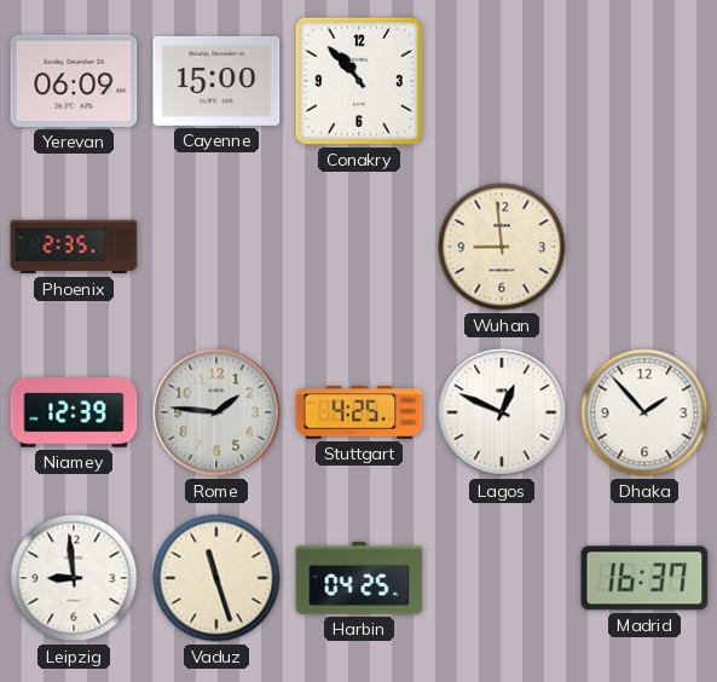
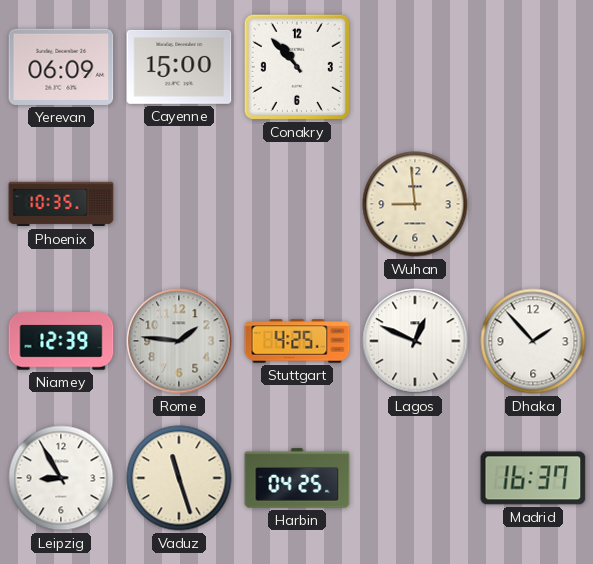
Phoenix: 2:35 -> 10:35
Leipzig: 8:59 -> 8:55
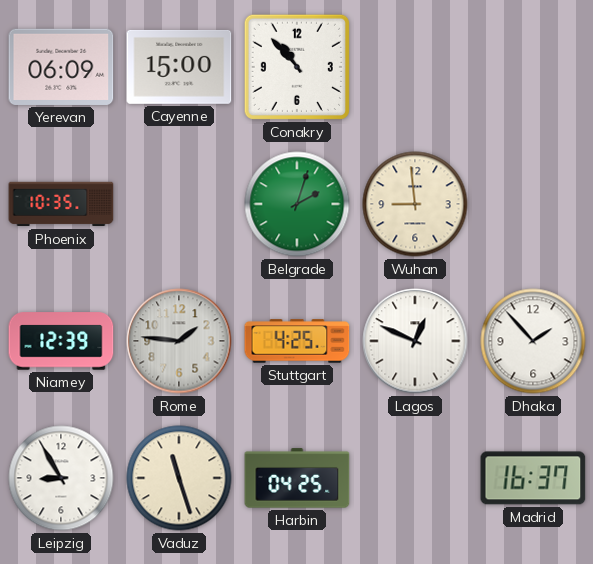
Belgrade: none -> 2:03
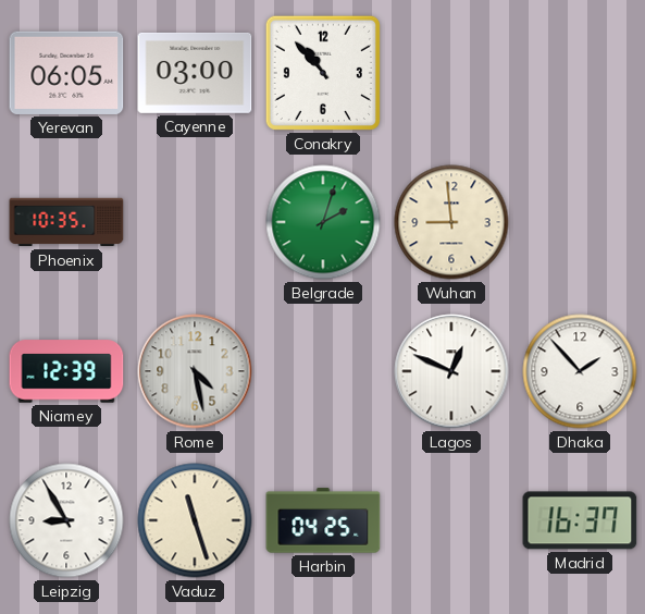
Yerevan: 06:09 -> 06:05
Cayenne: 15:00 -> 03:00
Rome: 1:46 -> 4:28
Stuttgart: 4:25 -> none
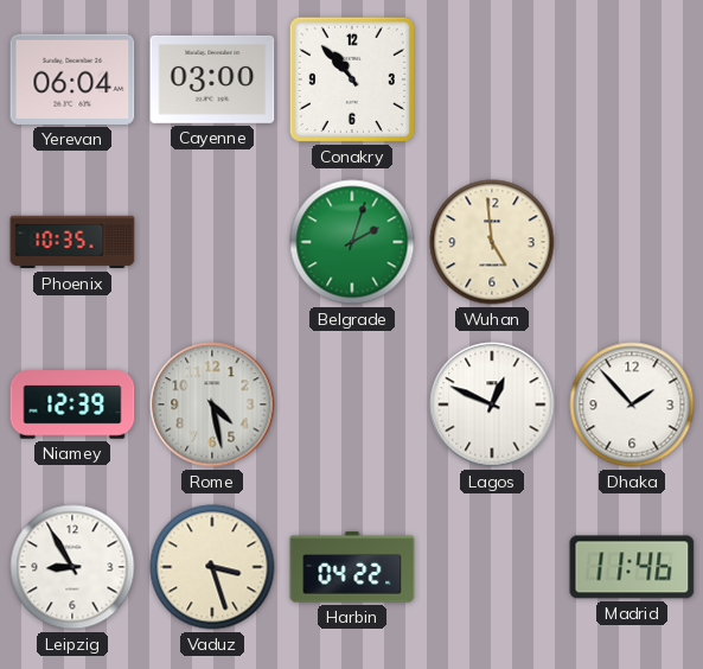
Yerevan: 06:05 -> 06:04
Wuhan: 8:59 -> 4:59
Vaduz: 11:27 -> 3:27
Harbin: 04:25 -> 04:22
Madrid: 16:37 -> 11:46
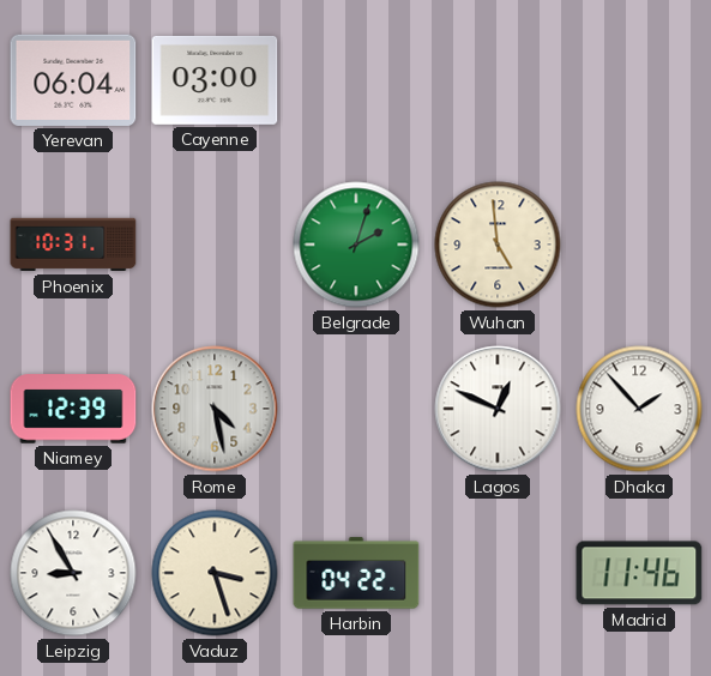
Conakry: 10:53 -> none
Phoenix: 10:35 -> 10:31
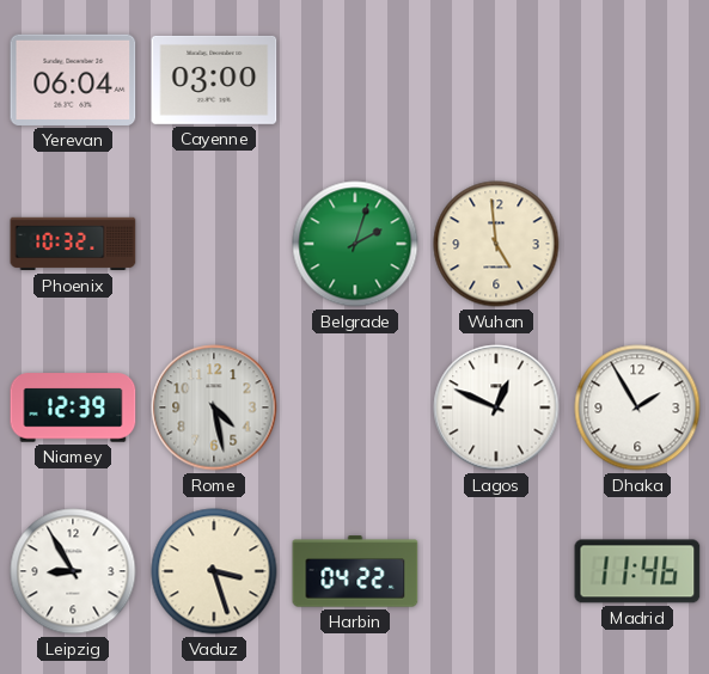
Phoenix: 10:31 -> 10:32
Dhaka: 1:53 -> 1:55
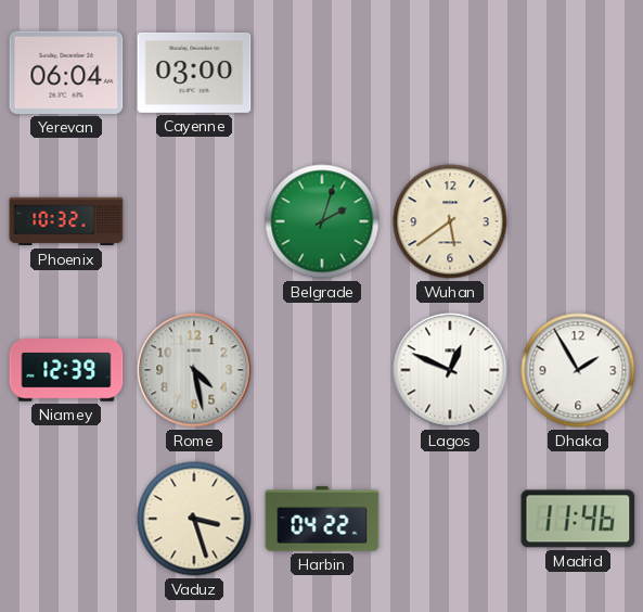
Wuhan: 4:59 -> 5:39
Leipzig: 8:55 -> none
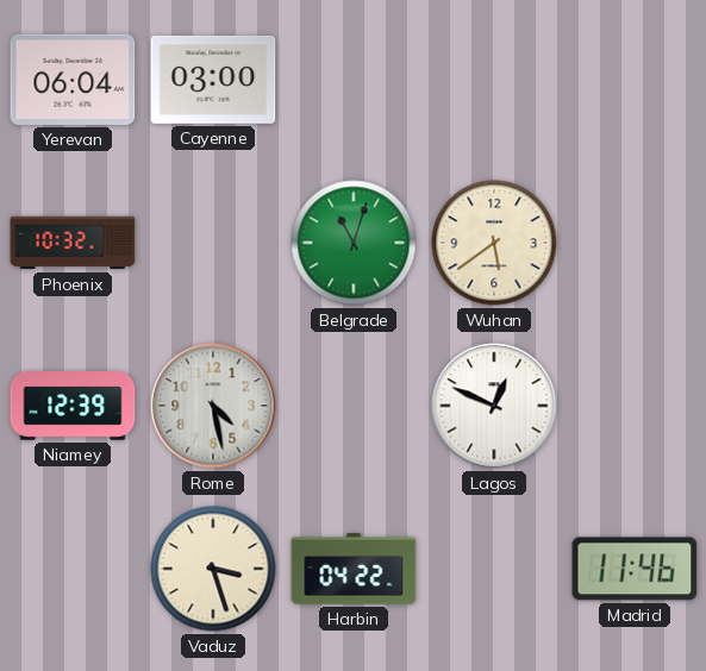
Belgrade: 2:03 -> 11:03
Dhaka: 1:55 -> none
